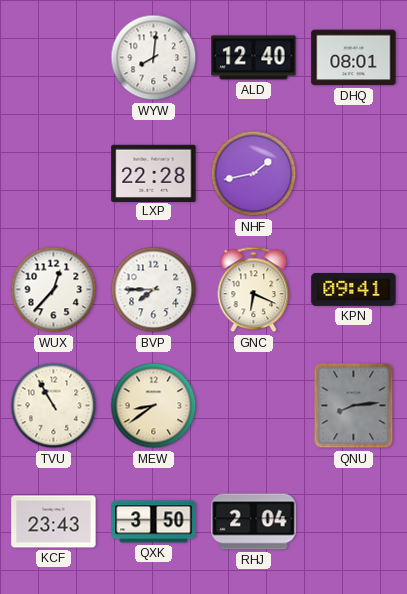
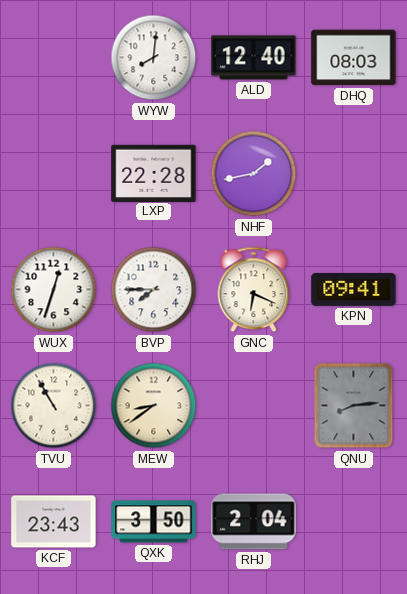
DHQ: 08:01 -> 08:03
WUX: 12:37 -> 12:33
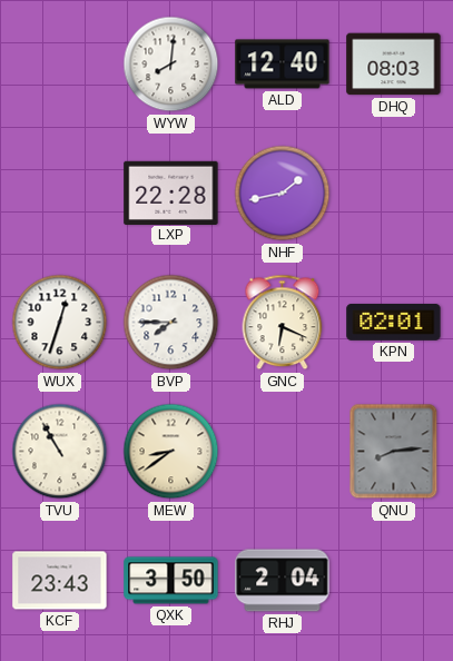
KPN: 09:41 -> 02:01
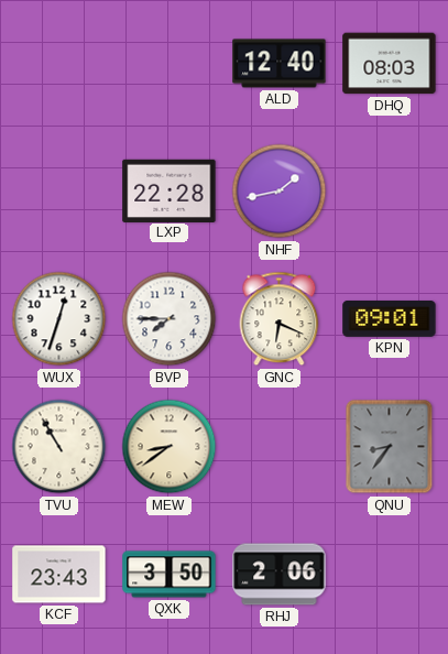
WYW: 8:01 -> none
KPN: 02:01 -> 09:01
QNU: 8:14 -> 8:36
RHJ: 2:04 -> 2:06
